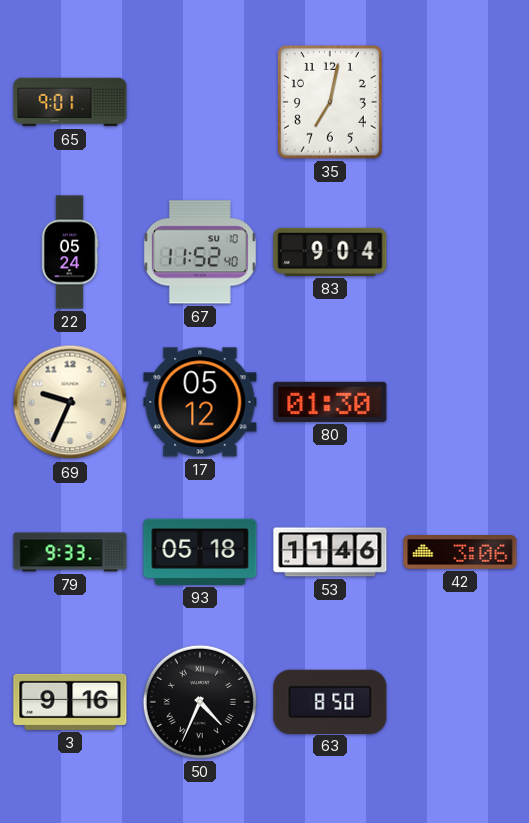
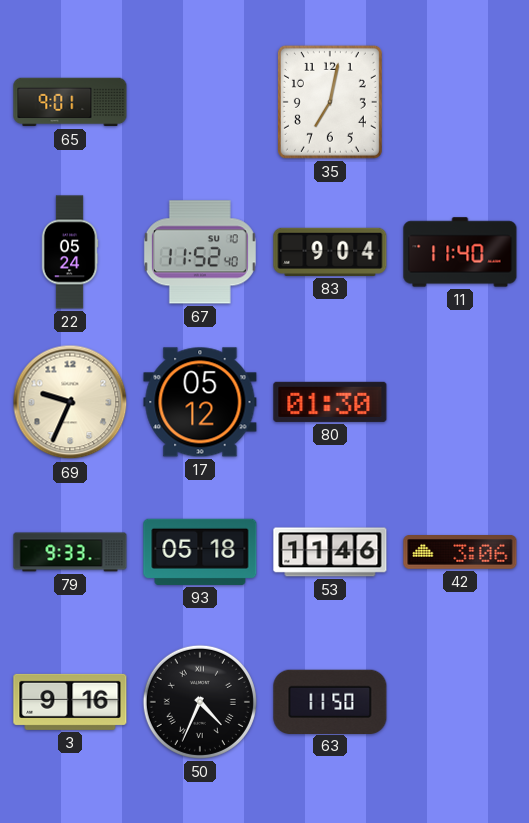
11: none -> 11:40
63: 8:50 -> 11:50
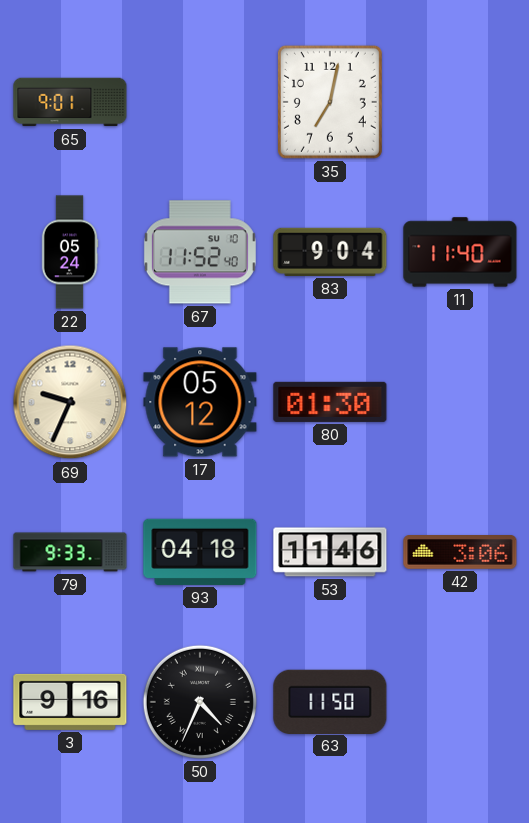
93: 05:18 -> 04:18
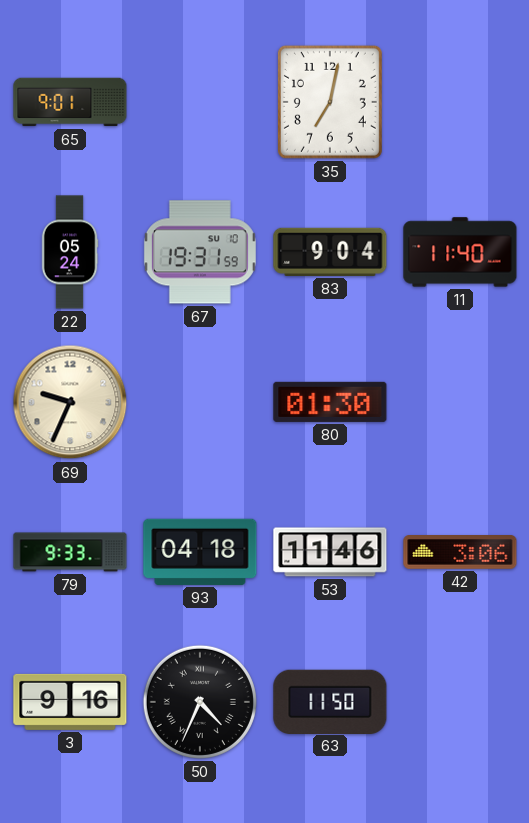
67: 11:52 -> 19:31
17: 05:12 -> none
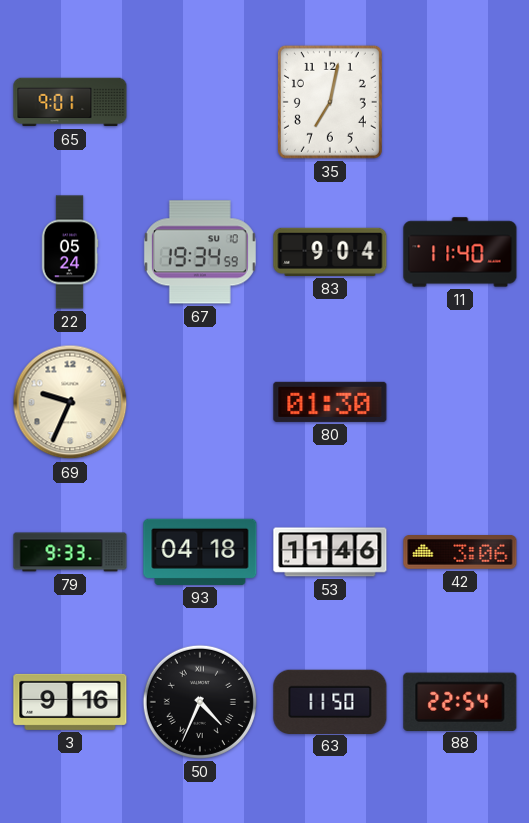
67: 19:31 -> 19:34
88: none -> 22:54
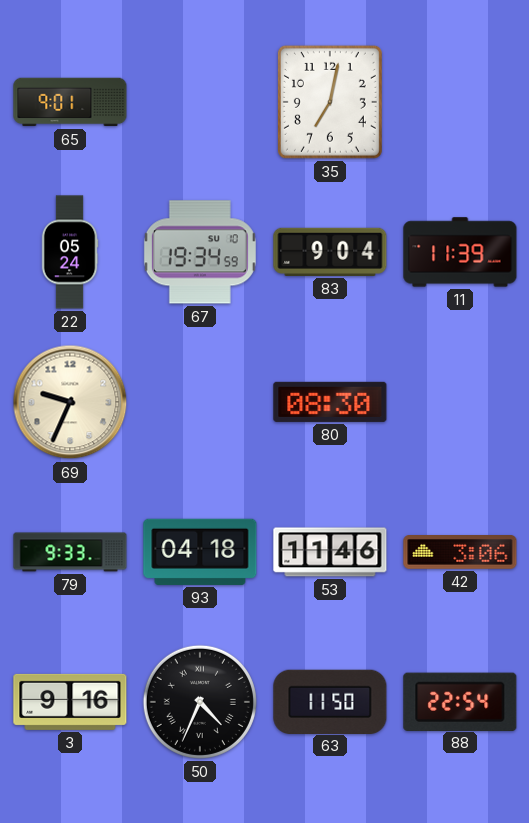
11: 11:40 -> 11:39
80: 01:30 -> 08:30
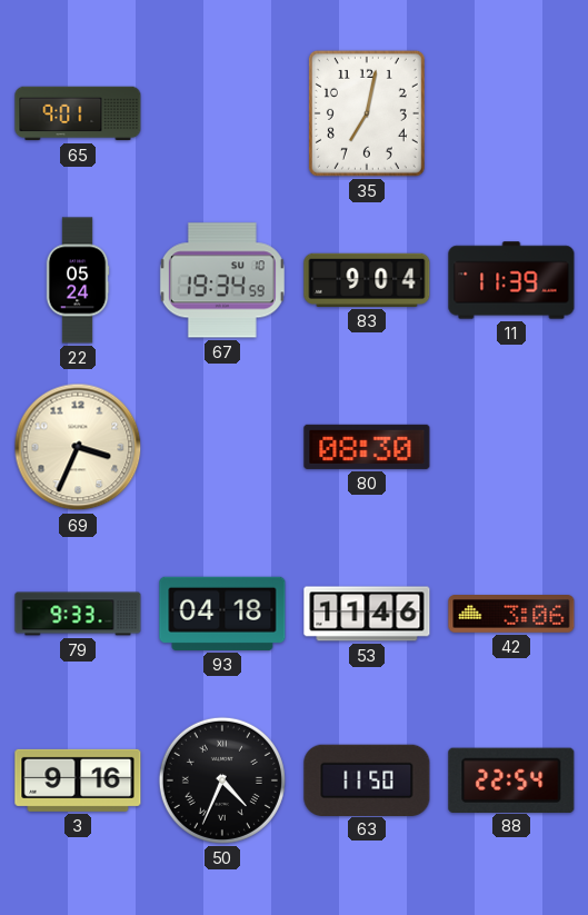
69: 9:34 -> 3:34
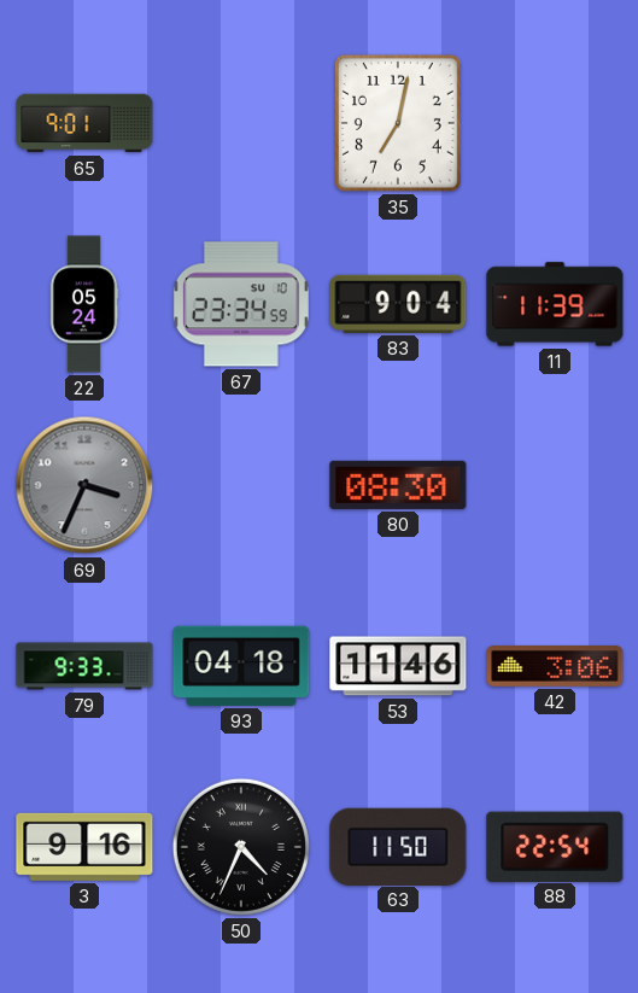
67: 19:34 -> 23:34
69 dial: cream -> grey
